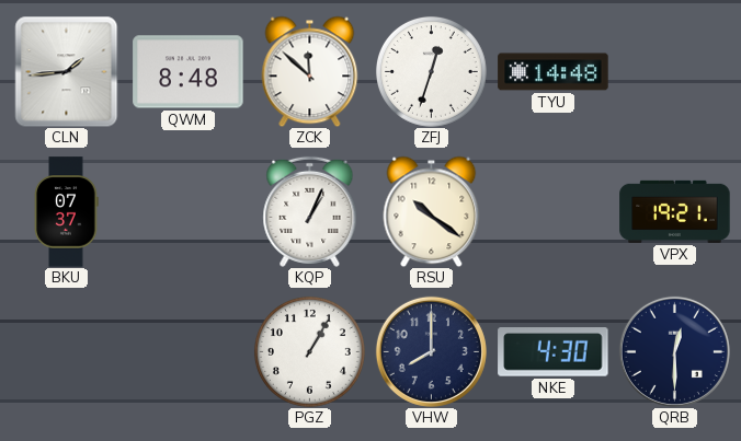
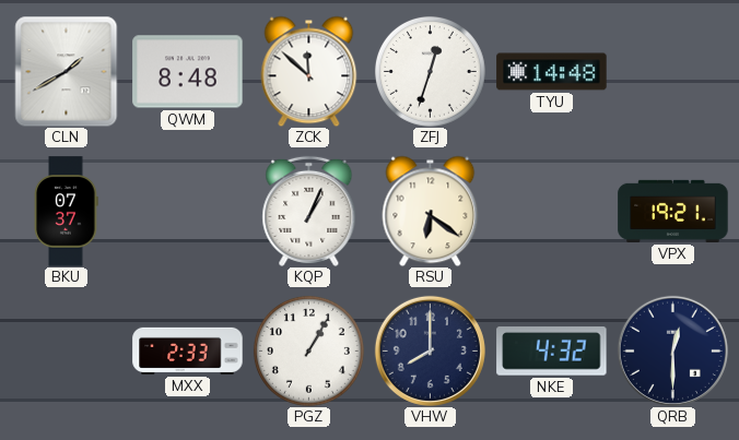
CLN: 1:44 -> 1:40
RSU: 10:21 -> 6:21
MXX: none -> 2:33
NKE: 4:30 -> 4:32
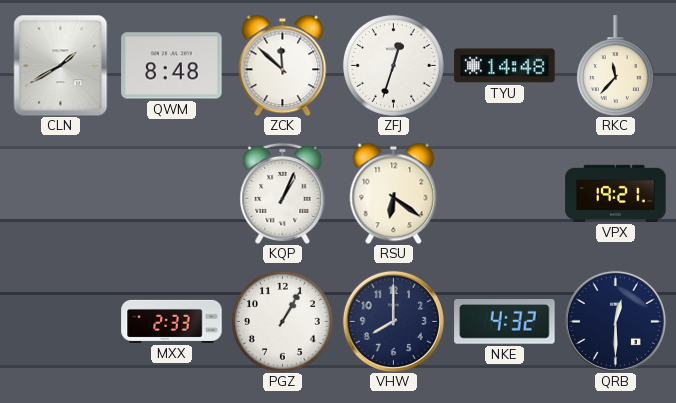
RKC: none -> 11:37
BKU: 07:37 -> none
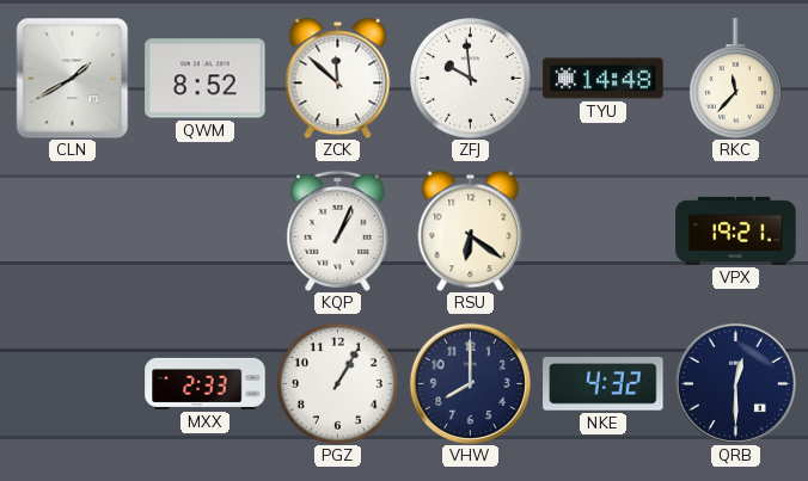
QWM: 8:48 -> 8:52
ZFJ: 12:33 -> 9:59
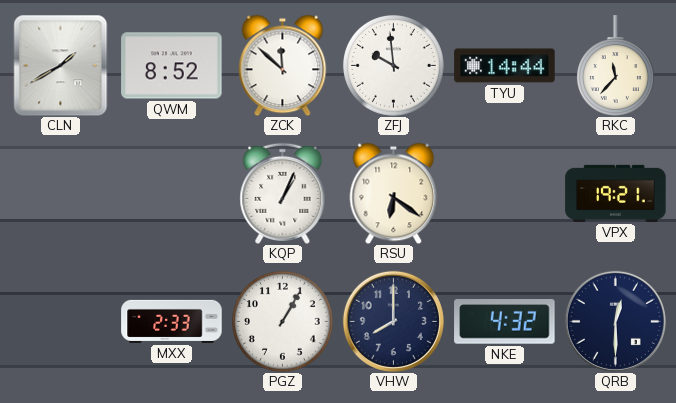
TYU: 14:48 -> 14:44
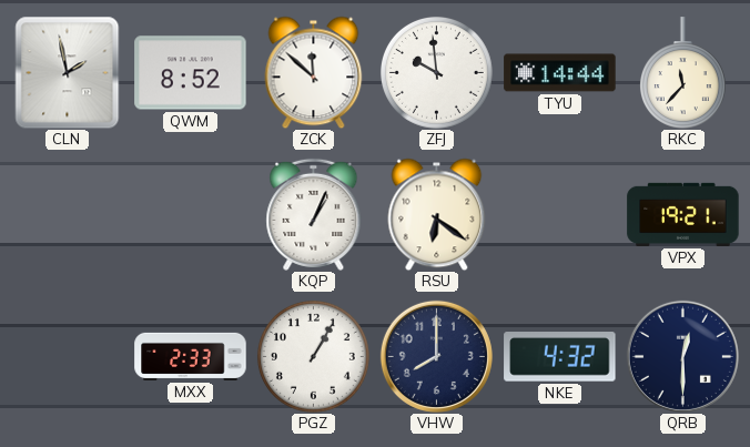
CLN: 1:40 -> 1:58
